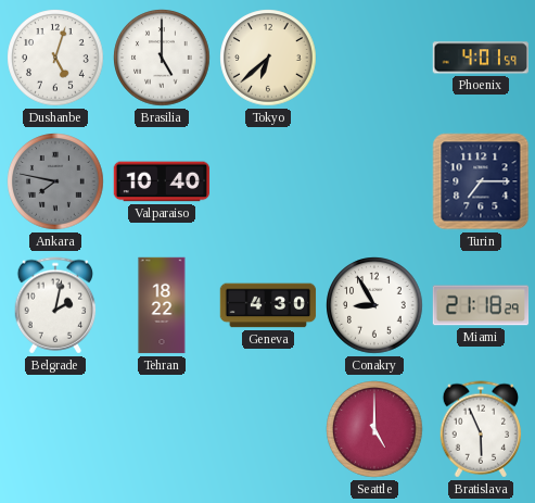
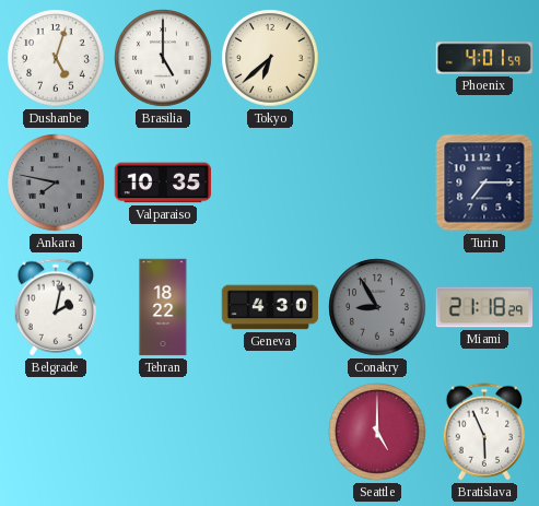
Valparaiso: 10:40 -> 10:35
Conakry dial: white -> grey
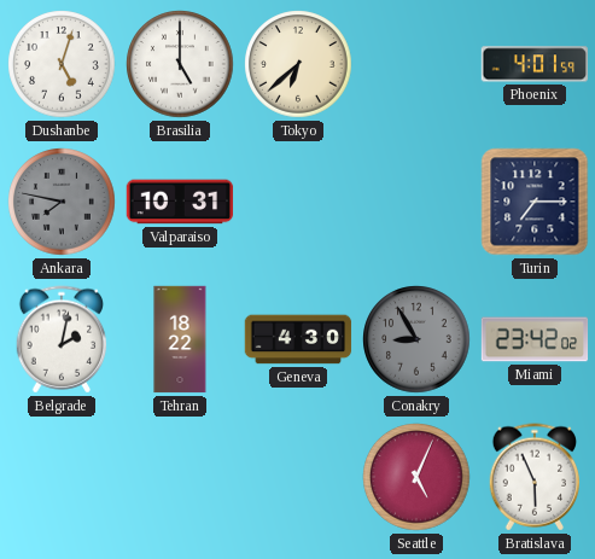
Valparaiso: 10:35 -> 10:31
Miami: 21:18 -> 23:42
Seattle: 5:00 -> 5:04
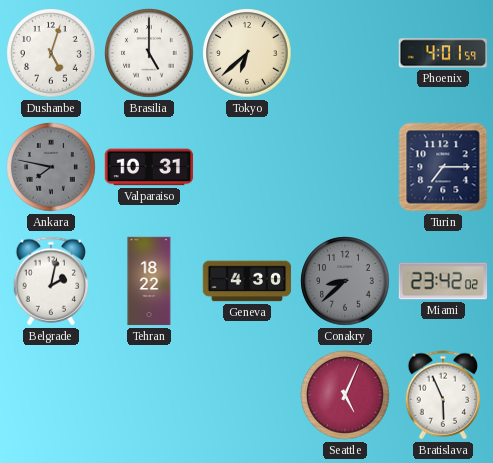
Conakry: 8:55 -> 8:38
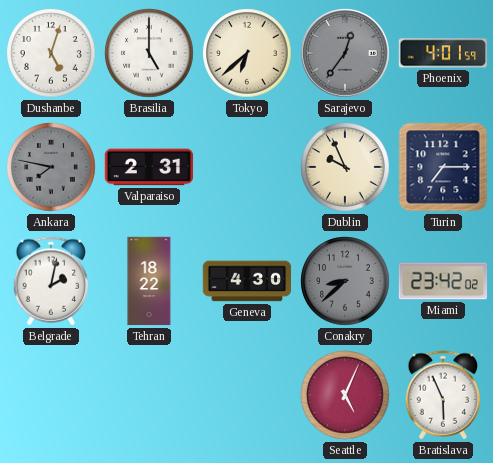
Sarajevo: none -> 12:36
Valparaiso: 10:31 -> 2:31
Dublin: none -> 9:56
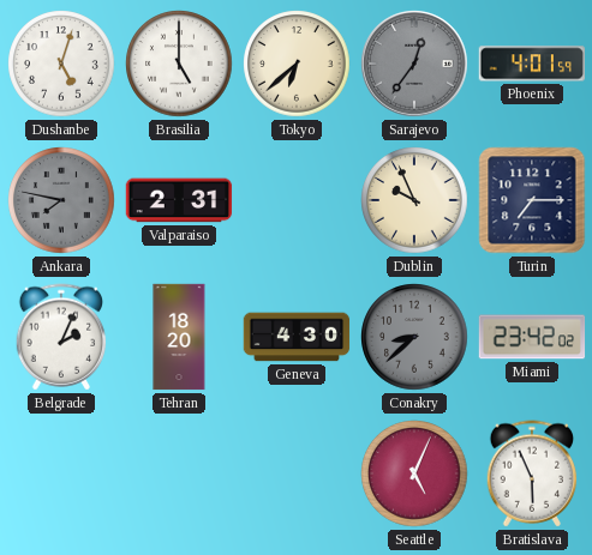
Belgrade: 2:02 -> 2:04
Tehran: 18:22 -> 18:20
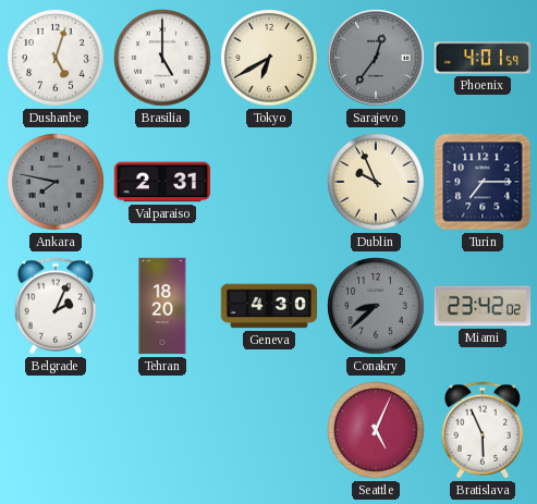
Tokyo: 6:38 -> 6:40
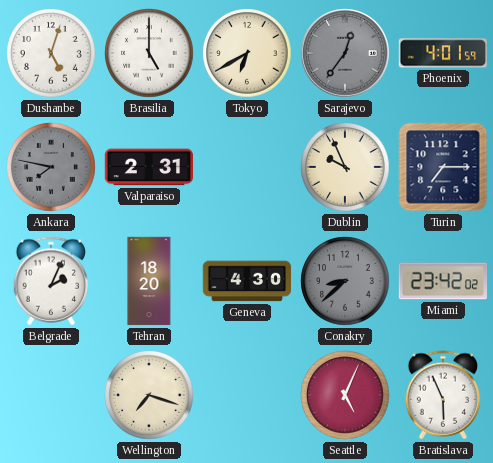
Wellington: none -> 7:18
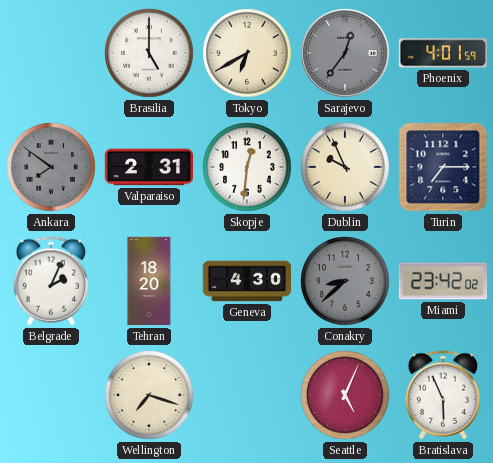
Dushanbe: 5:03 -> none
Ankara: 7:47 -> 7:51
Skopje: none -> 12:31
